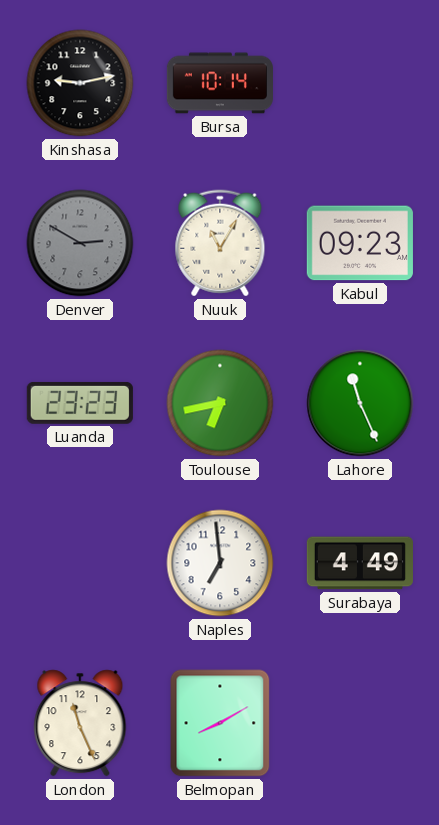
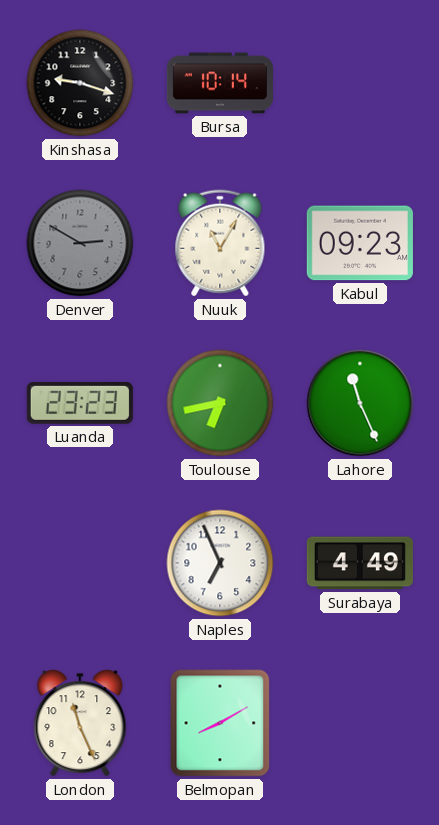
Kinshasa: 9:13 -> 9:18
Naples: 6:59 -> 6:56
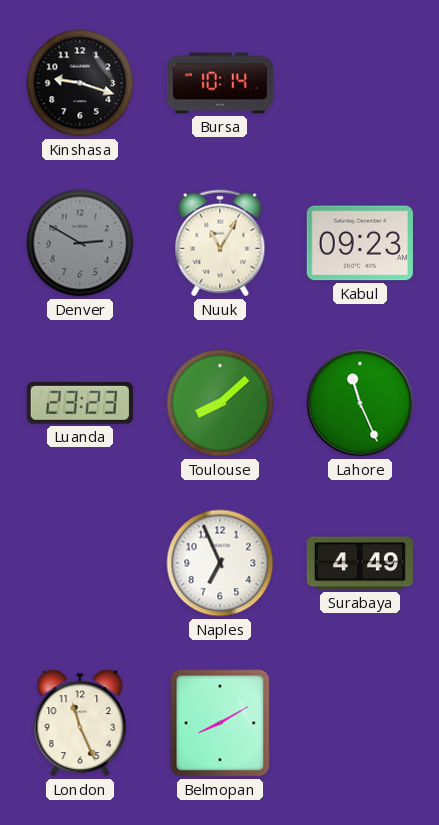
Toulouse: 6:43 -> 8:08
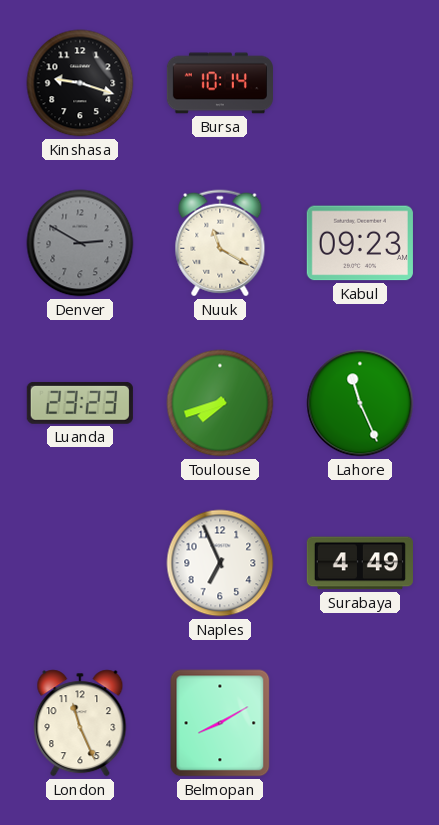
Nuuk: 11:05 -> 11:20
Toulouse: 8:08 -> 7:42
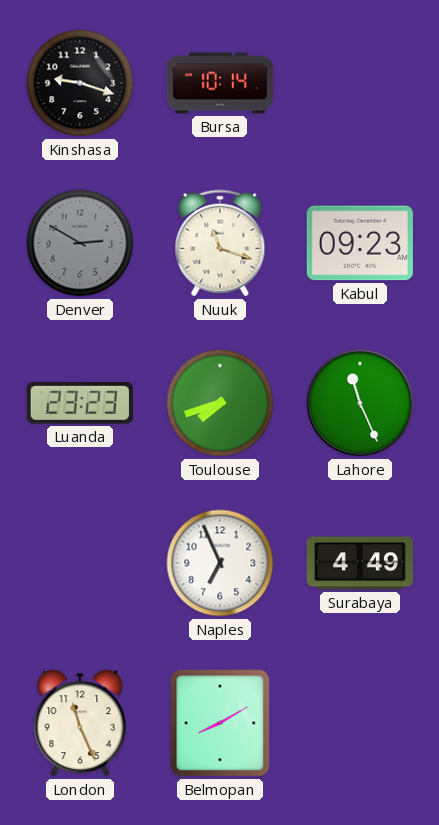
Nuuk: 11:20 -> 11:18
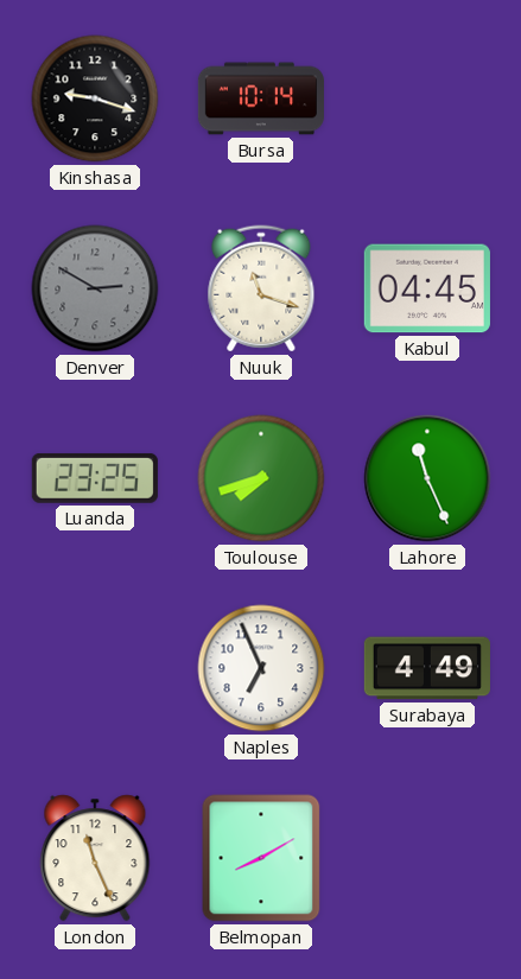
Kabul: 09:23 -> 04:45
Luanda: 23:23 -> 23:25
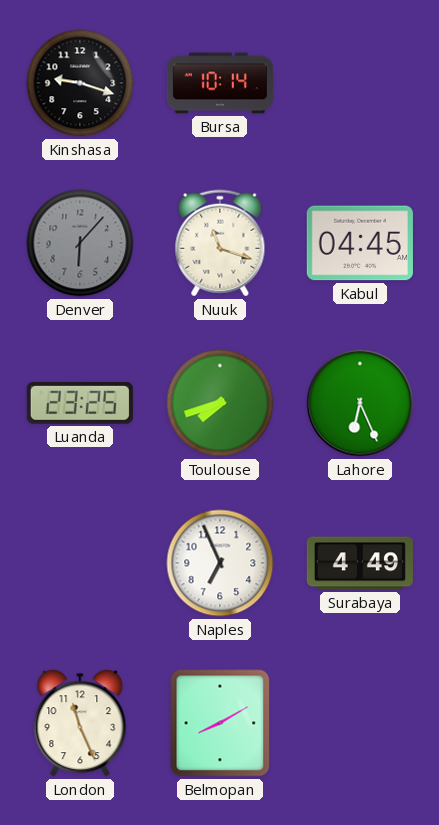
Denver: 2:50 -> 6:07
Lahore: 11:26 -> 6:26
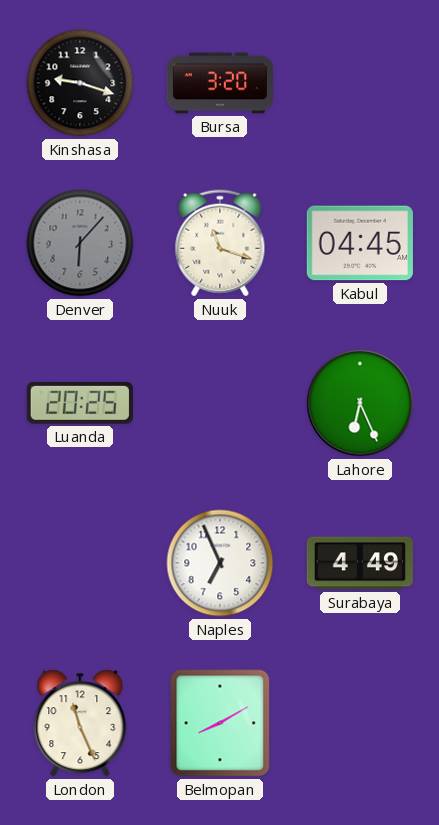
Bursa: 10:14 -> 3:20
Luanda: 23:25 -> 20:25
Toulouse: 7:42 -> none
